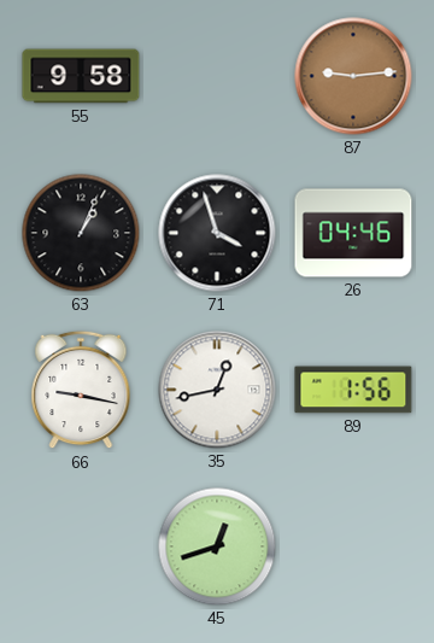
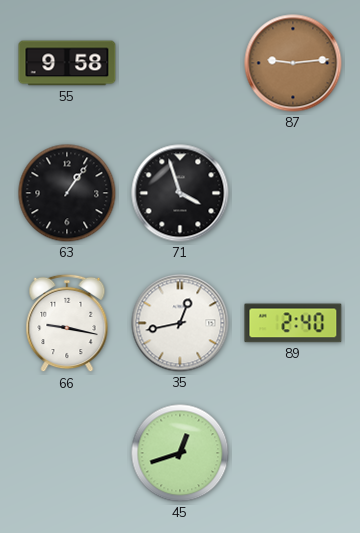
63: 1:04 -> 1:06
26: 04:46 -> none
89: 1:56 -> 2:40
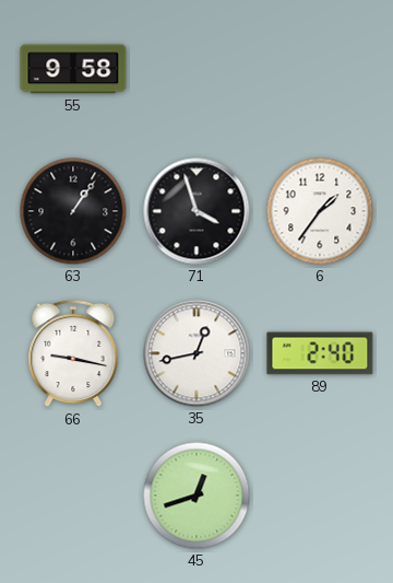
87: 9:14 -> none
6: none -> 1:36
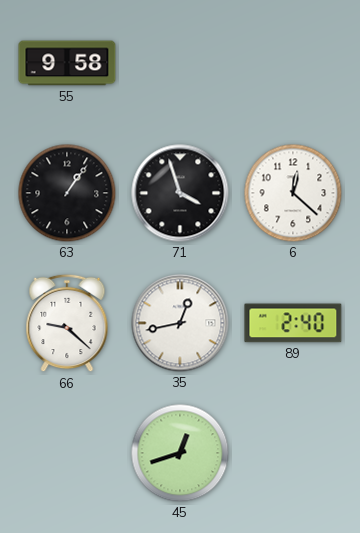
6: 1:36 -> 12:22
66: 9:17 -> 9:22
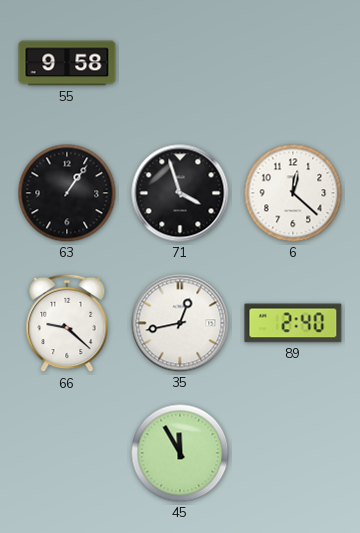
45: 12:42 -> 11:55
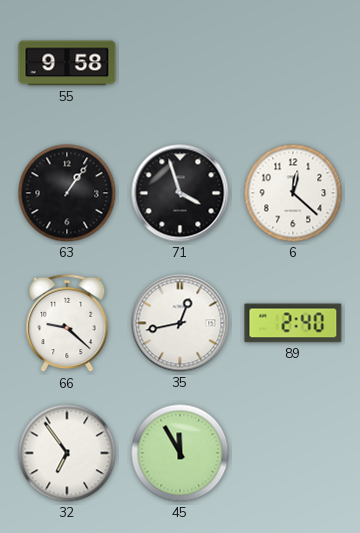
32: none -> 6:54
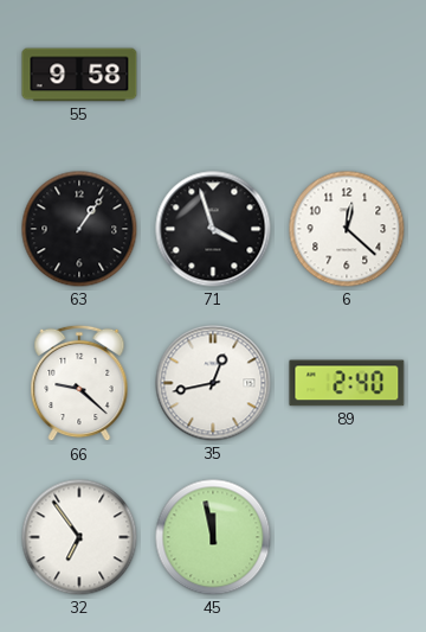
45: 11:55 -> 11:58
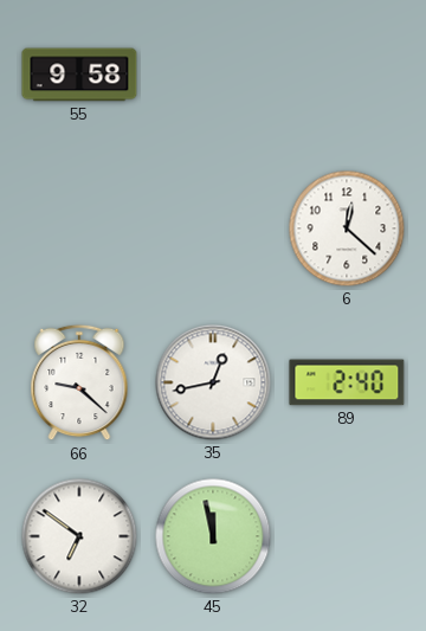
63: 1:06 -> none
71: 3:57 -> none
32: 6:54 -> 6:51
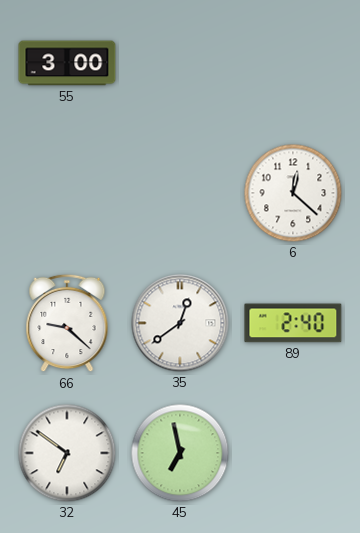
55: 9:58 -> 3:00
35: 12:43 -> 12:39
45: 11:58 -> 6:58
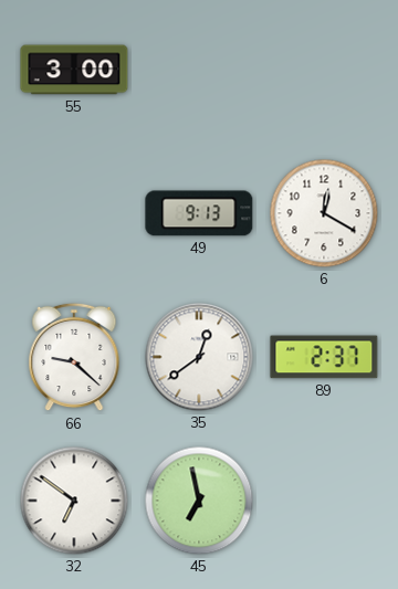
49: none -> 9:13
6: 12:22 -> 12:20
89: 2:40 -> 2:37
